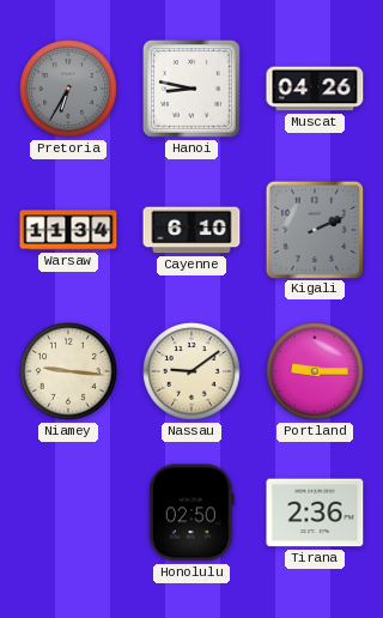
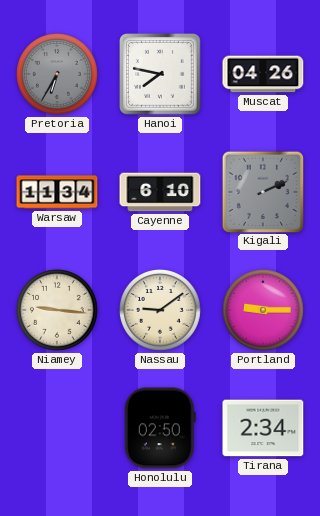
Hanoi: 8:47 -> 7:47
Tirana: 2:36 -> 2:34
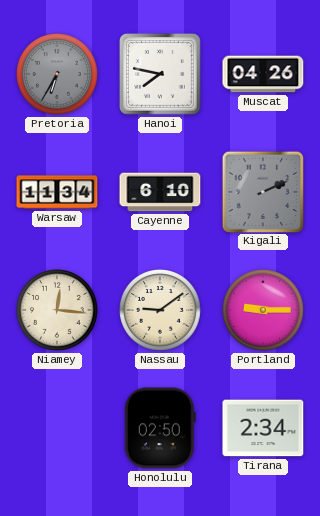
Niamey: 9:16 -> 12:16
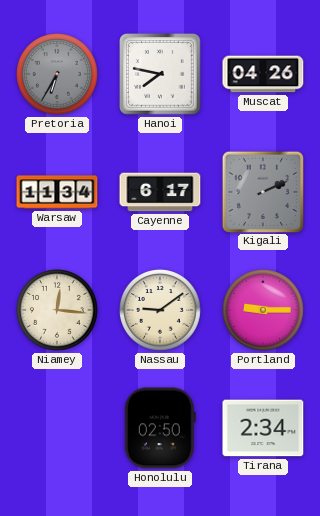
Cayenne: 6:10 -> 6:17
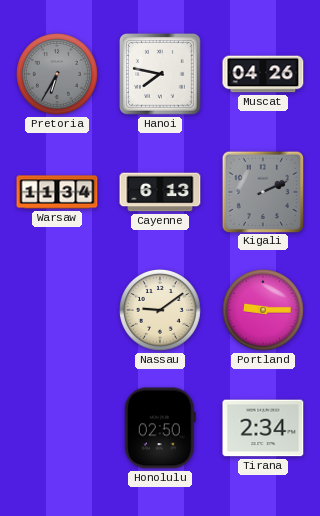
Cayenne: 6:17 -> 6:13
Niamey: 12:16 -> none
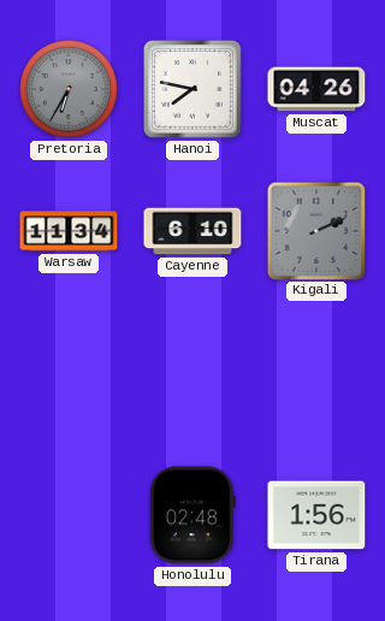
Cayenne: 6:13 -> 6:10
Nassau: 9:09 -> none
Portland: 9:15 -> none
Honolulu: 02:50 -> 02:48
Tirana: 2:34 -> 1:56
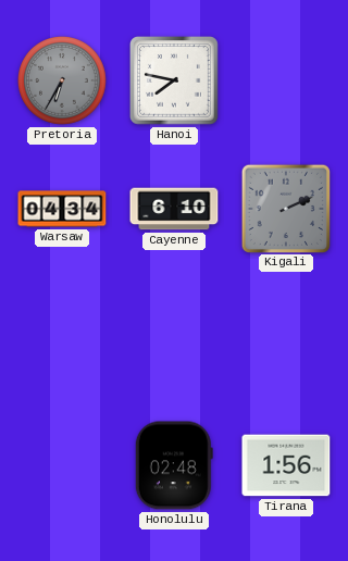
Muscat: 04:26 -> none
Warsaw: 11:34 -> 04:34
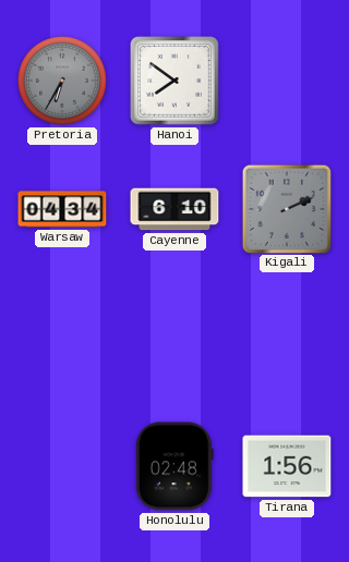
Hanoi: 7:47 -> 7:51
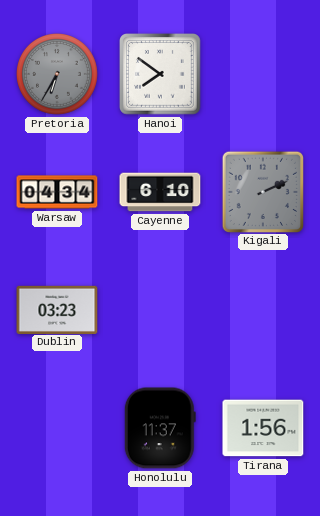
Dublin: none -> 03:23
Honolulu: 02:48 -> 11:37
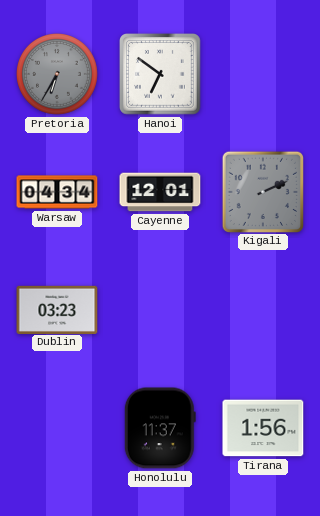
Hanoi: 7:51 -> 6:51
Cayenne: 6:10 -> 12:01
